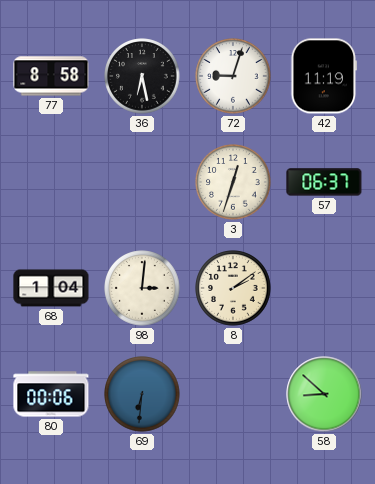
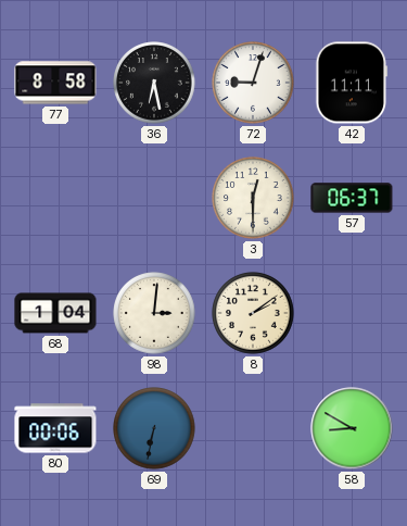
42: 11:19 -> 11:11
3: 12:33 -> 12:30
69: 6:31 -> 6:32
58: 8:52 -> 8:50
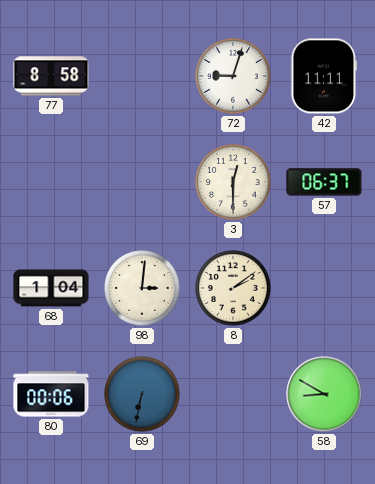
36: 6:28 -> none
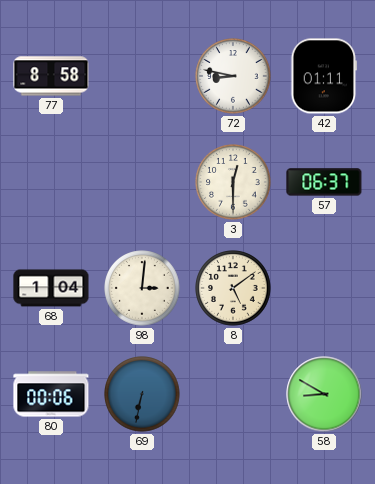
72: 9:03 -> 8:47
42: 11:11 -> 01:11
8: 2:09 -> 5:09
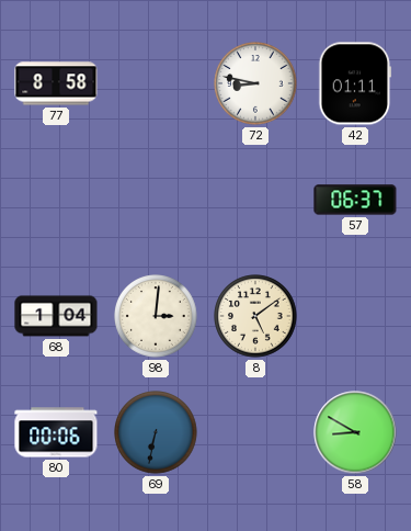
3: 12:30 -> none
